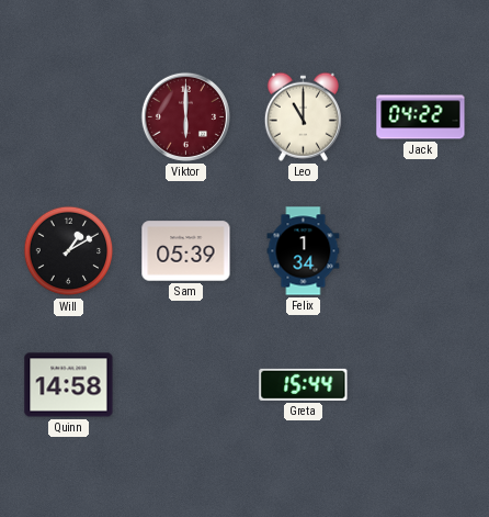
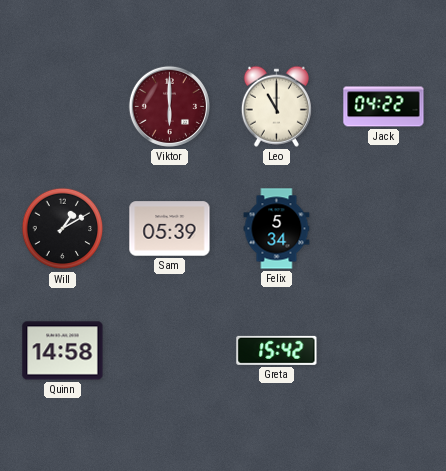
Felix: 1:34 -> 5:34
Greta: 15:44 -> 15:42
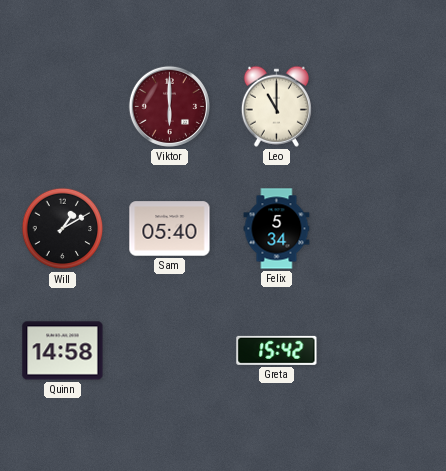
Jack: 04:22 -> none
Sam: 05:39 -> 05:40
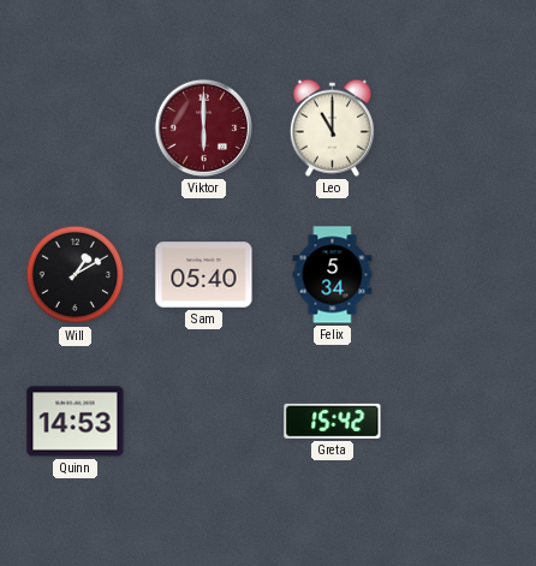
Quinn: 14:58 -> 14:53
